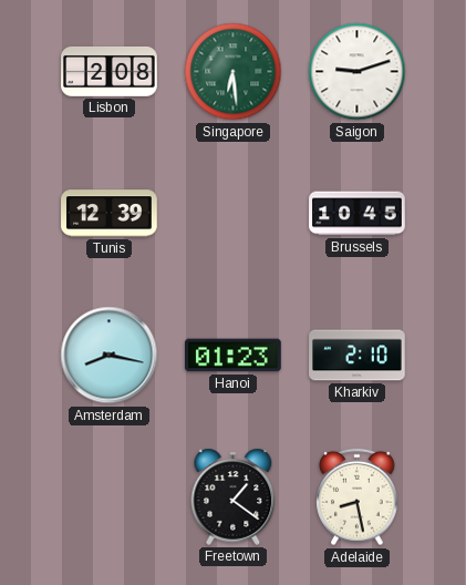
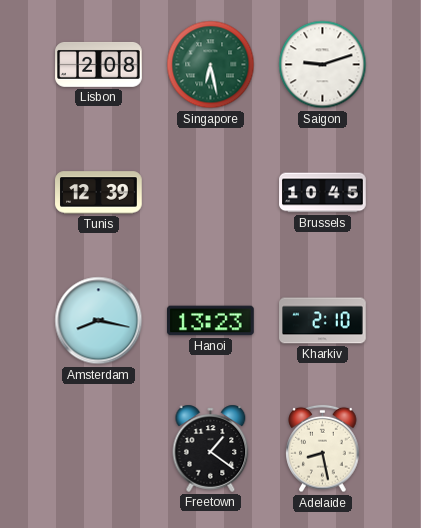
Singapore: 6:29 -> 6:28
Hanoi: 01:23 -> 13:23
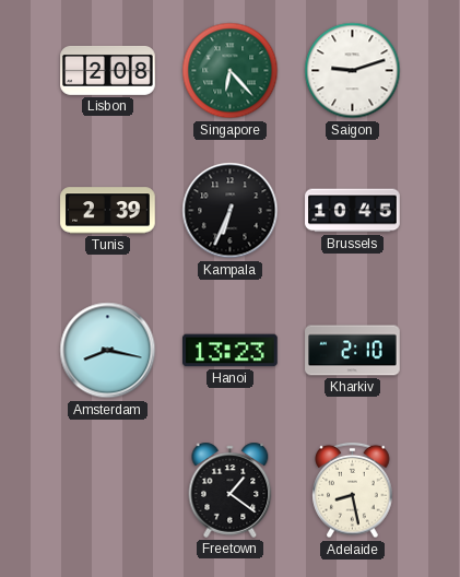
Singapore: 6:28 -> 6:23
Tunis: 12:39 -> 2:39
Kampala: none -> 6:34
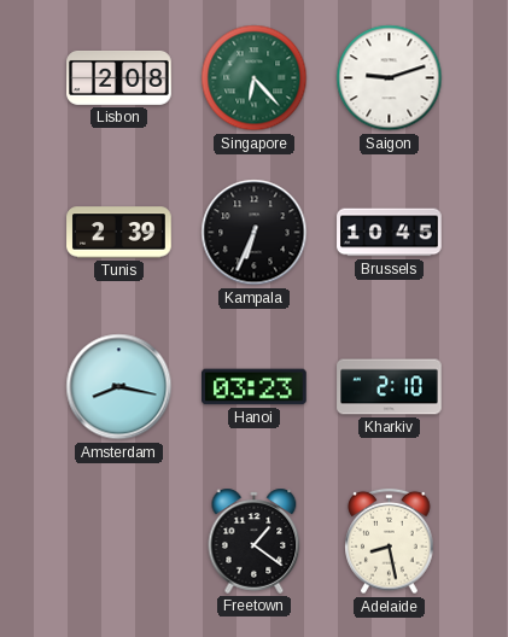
Hanoi: 13:23 -> 03:23
